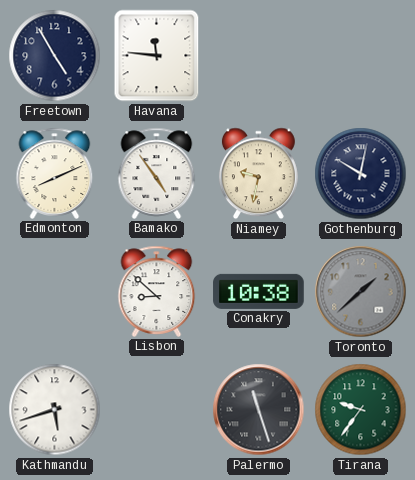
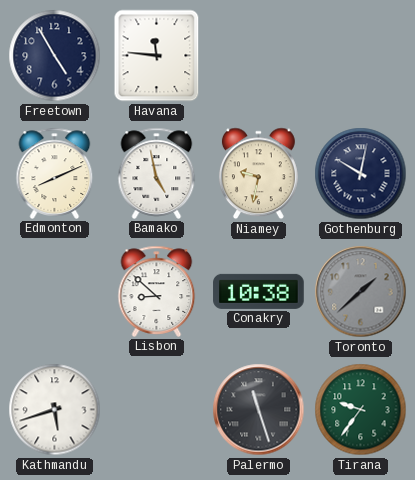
Bamako: 4:54 -> 4:58
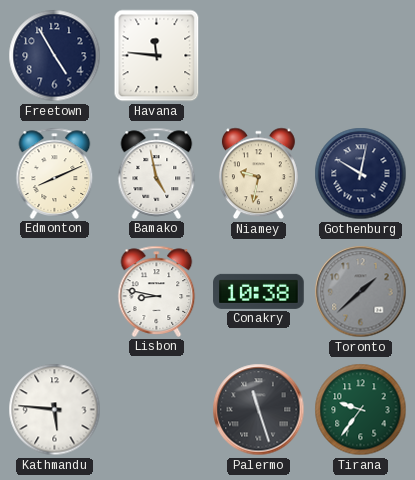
Lisbon: 8:52 -> 8:47
Kathmandu: 5:42 -> 5:46
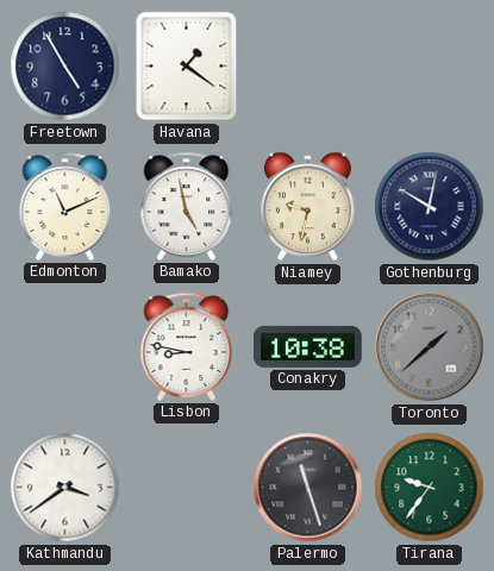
Havana: 11:46 -> 1:21
Edmonton: 8:11 -> 11:11
Kathmandu: 5:46 -> 3:39
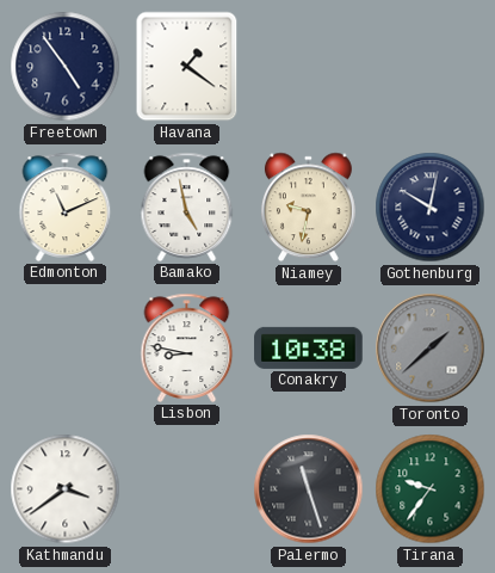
Freetown: 4:55 -> 4:54
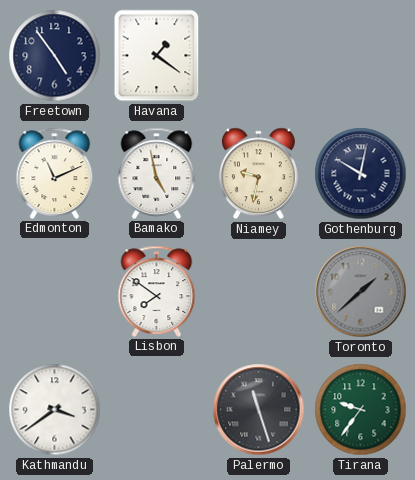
Lisbon: 8:47 -> 7:51
Conakry: 10:38 -> none
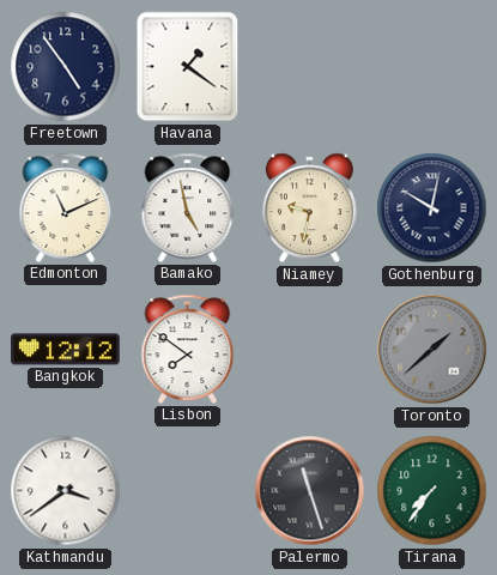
Bangkok: none -> 12:12
Tirana: 9:36 -> 7:36
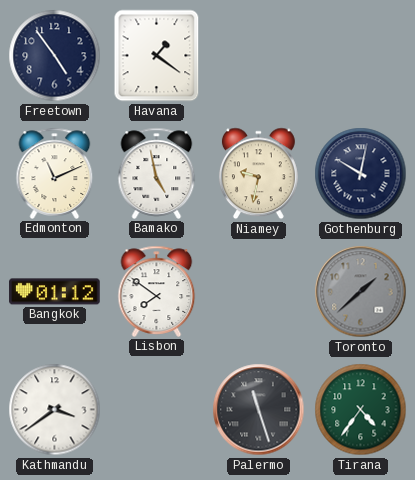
Bangkok: 12:12 -> 01:12
Tirana: 7:36 -> 4:36
